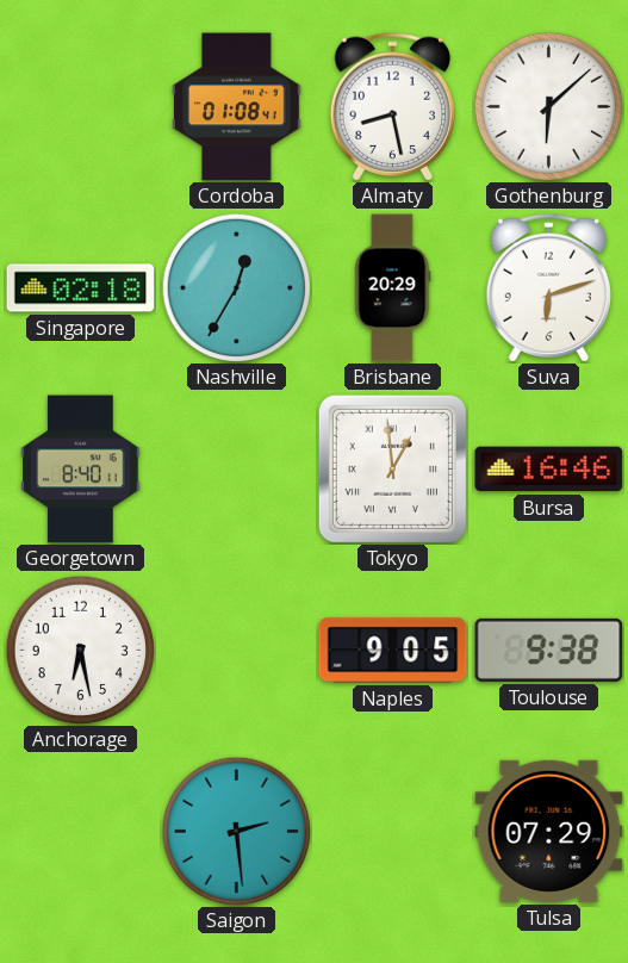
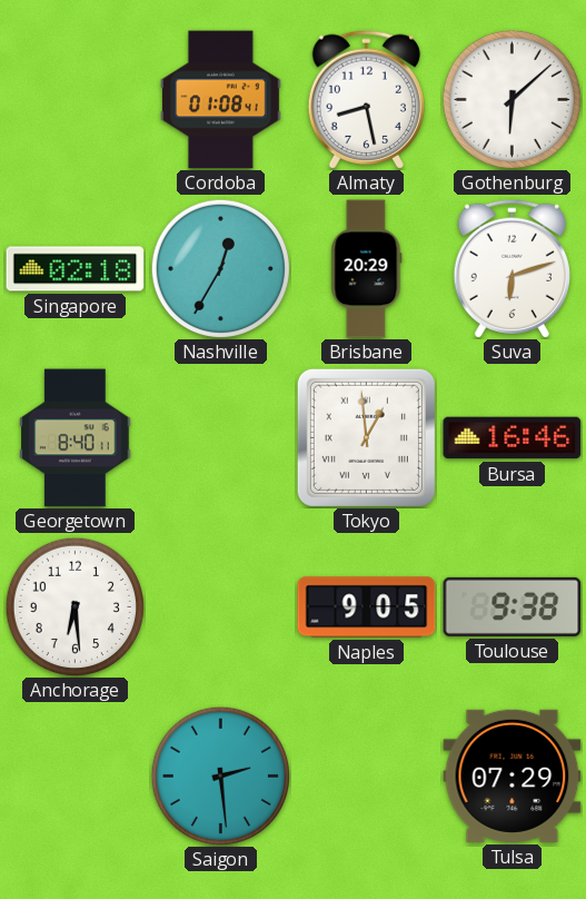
Anchorage: 6:28 -> 6:29
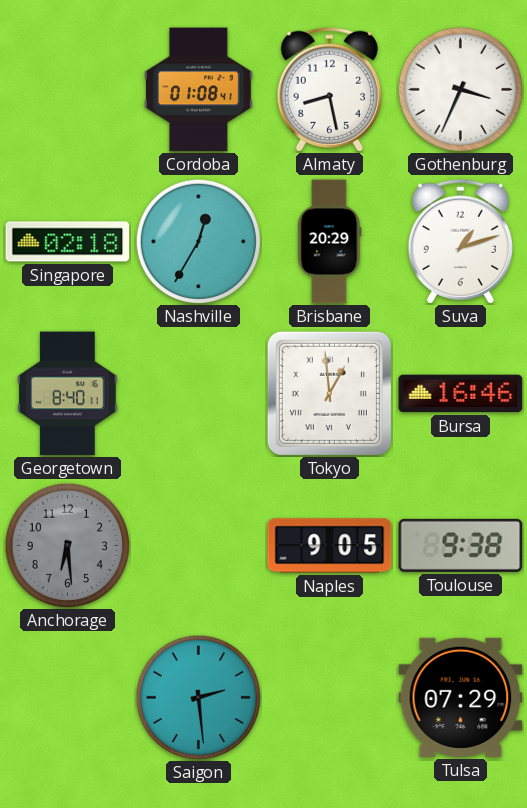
Gothenburg: 6:08 -> 3:34
Suva: 6:12 -> 1:12
Anchorage dial: white -> grey
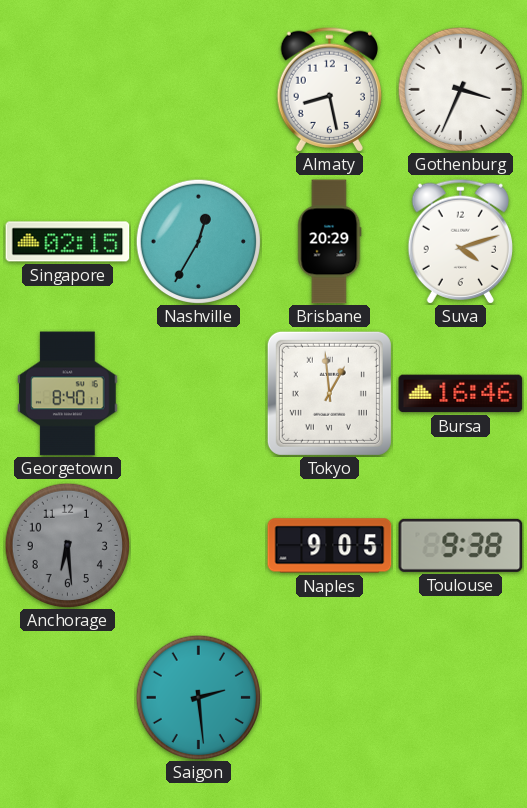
Cordoba: 01:08 -> none
Singapore: 02:18 -> 02:15
Suva: 1:12 -> 4:12
Tulsa: 07:29 -> none
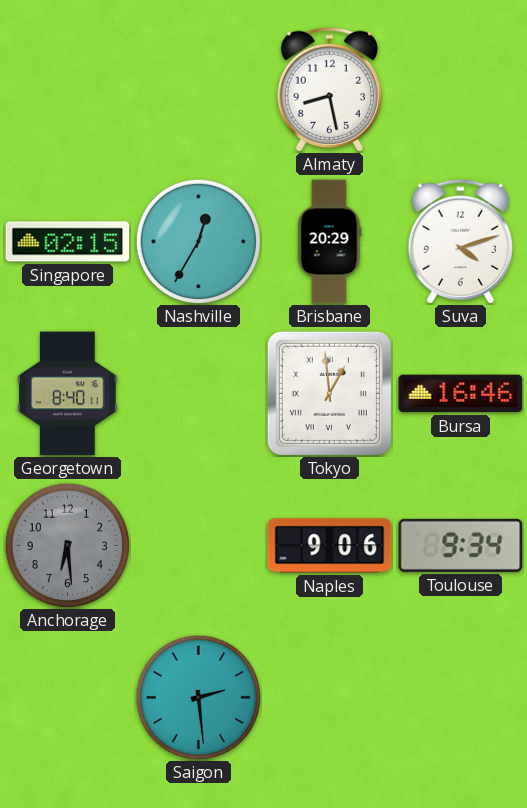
Gothenburg: 3:34 -> none
Naples: 9:05 -> 9:06
Toulouse: 9:38 -> 9:34
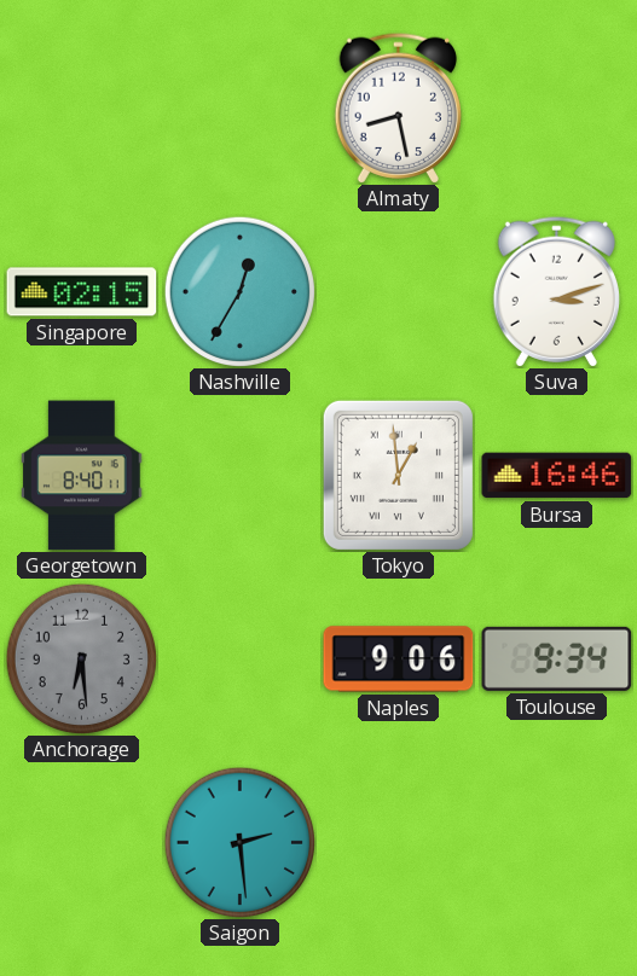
Brisbane: 20:29 -> none
Suva: 4:12 -> 3:12
